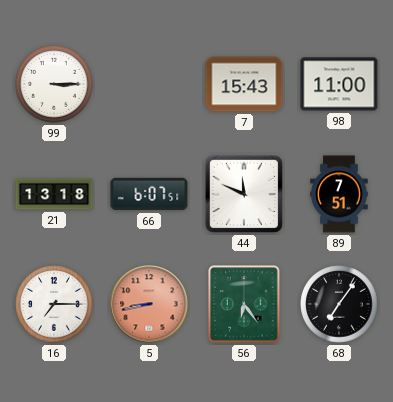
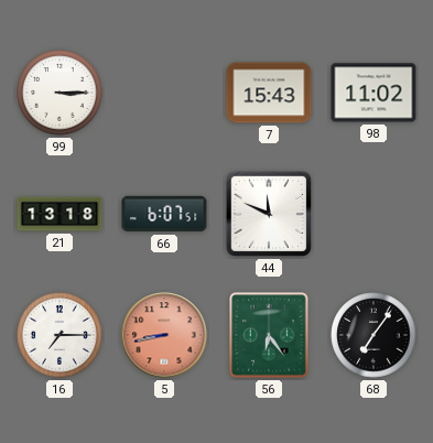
98: 11:00 -> 11:02
89: 7:51 -> none
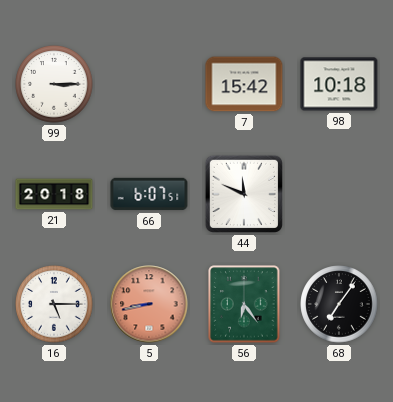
7: 15:43 -> 15:42
98: 11:02 -> 10:18
21: 13:18 -> 20:18
16: 7:15 -> 5:15
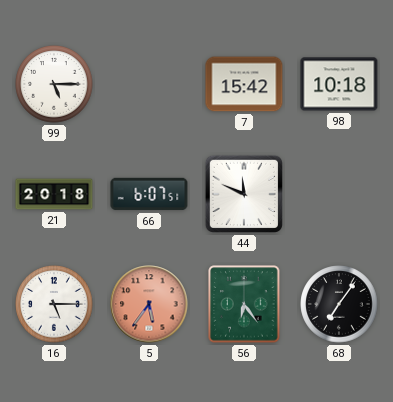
99: 3:15 -> 5:15
5: 8:43 -> 5:36
